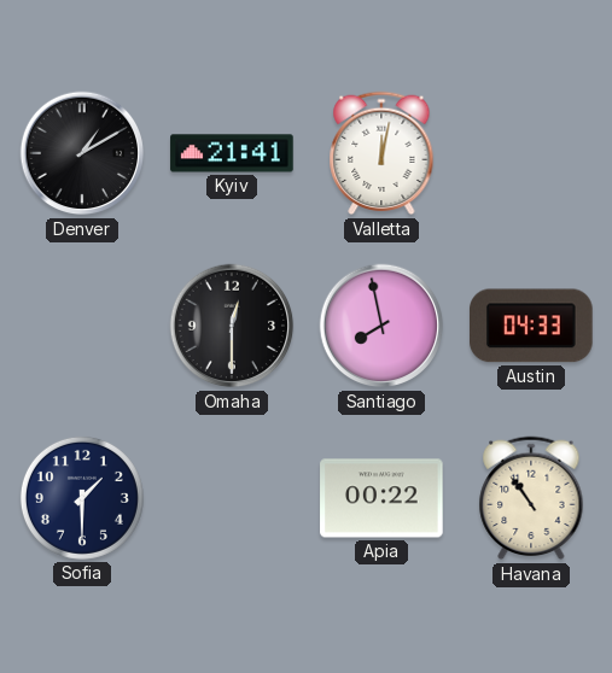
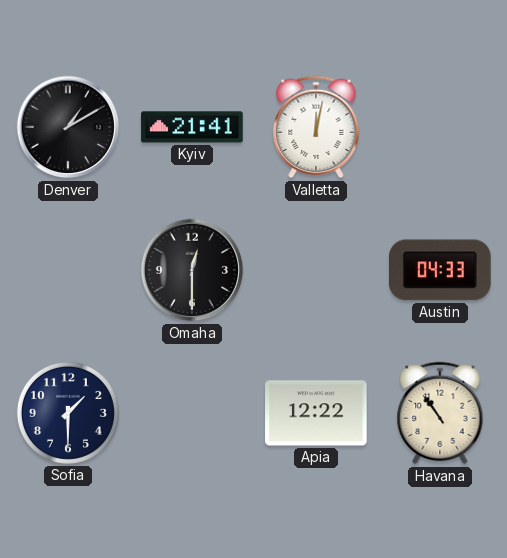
Santiago: 7:58 -> none
Apia: 00:22 -> 12:22
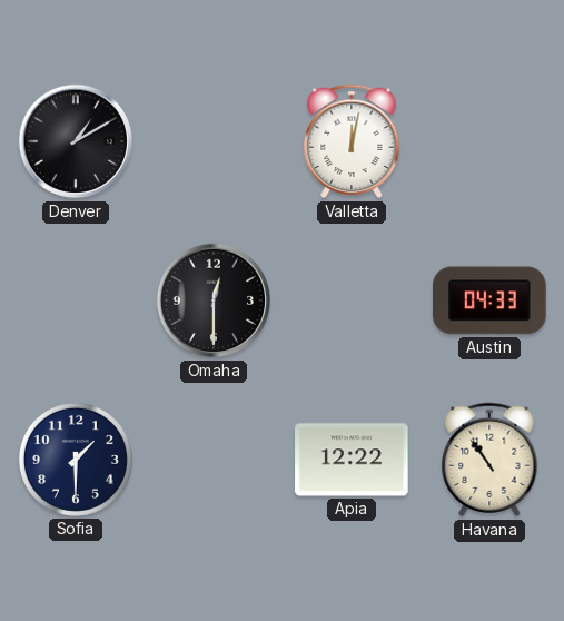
Kyiv: 21:41 -> none
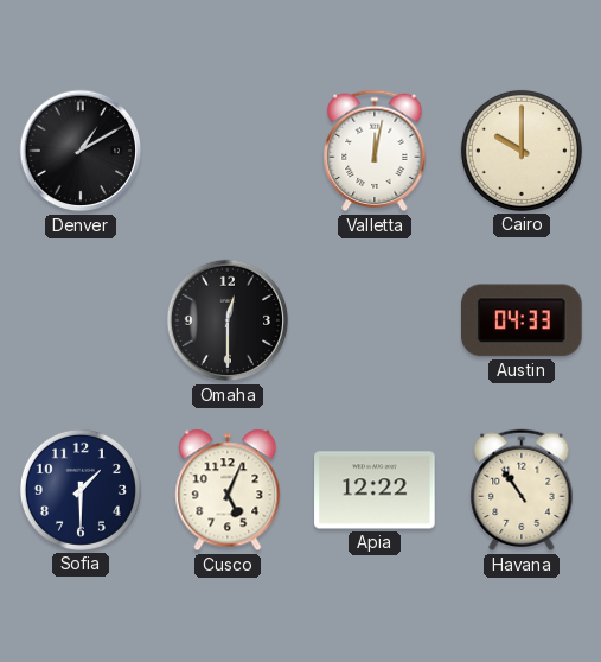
Cairo: none -> 10:00
Cusco: none -> 5:04
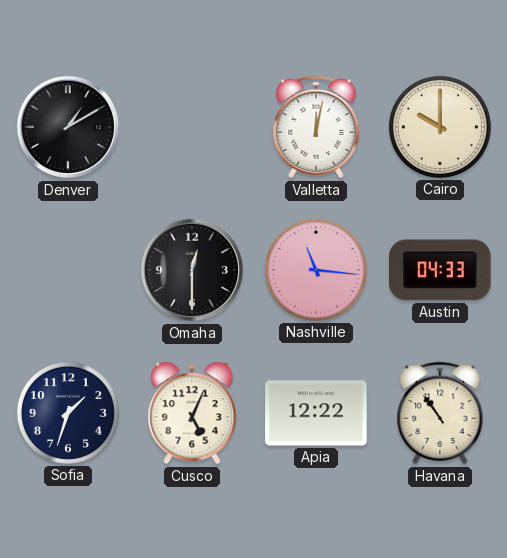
Nashville: none -> 11:16
Sofia: 1:30 -> 1:33
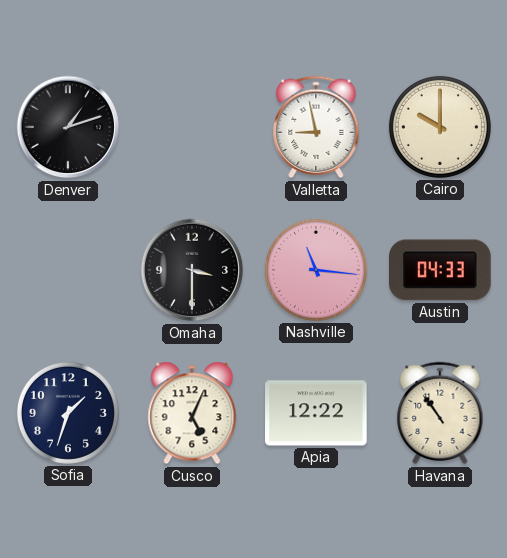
Denver: 1:10 -> 1:12
Valletta: 12:02 -> 8:58
Omaha: 12:30 -> 3:30
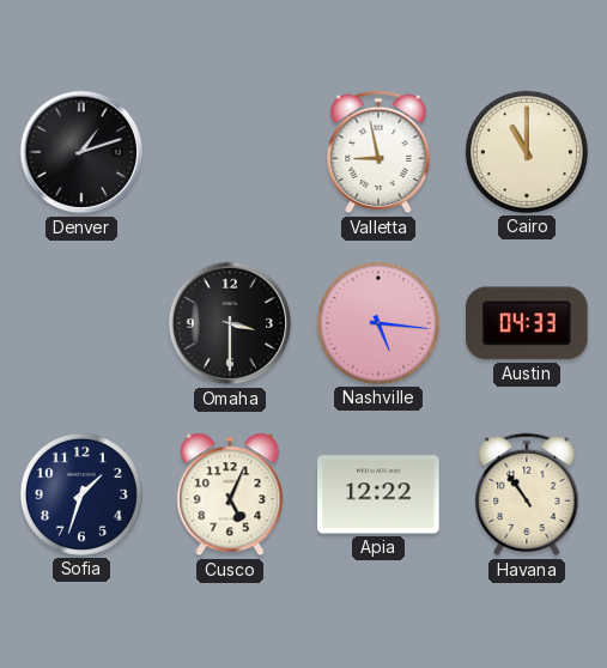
Cairo: 10:00 -> 11:00
Nashville: 11:16 -> 5:16
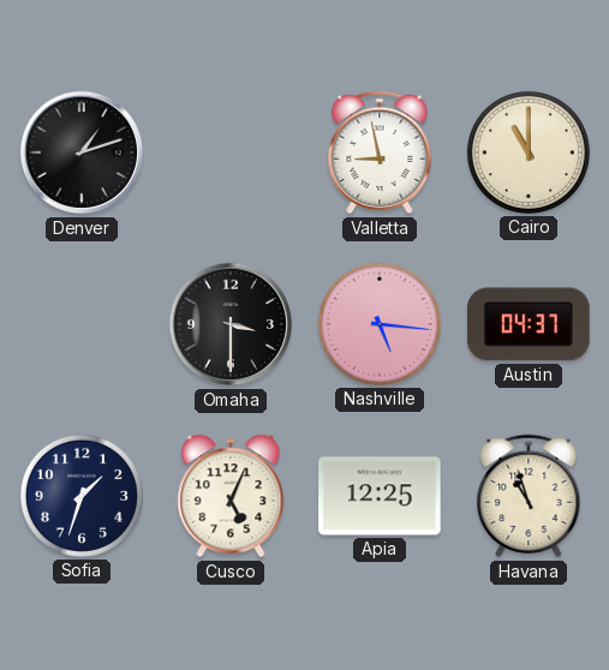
Austin: 04:33 -> 04:37
Apia: 12:22 -> 12:25
Havana: 10:54 -> 10:57
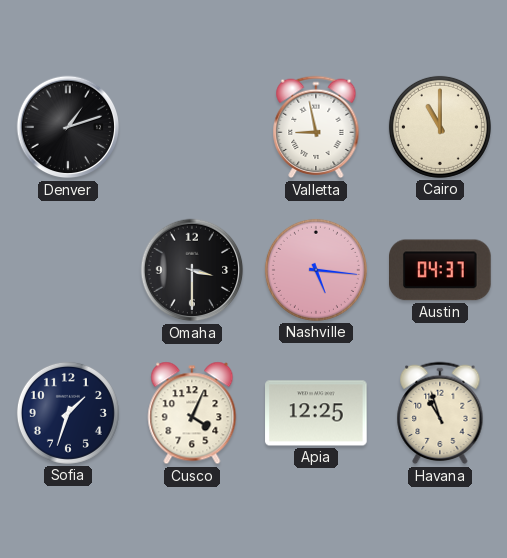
Cusco: 5:04 -> 4:04
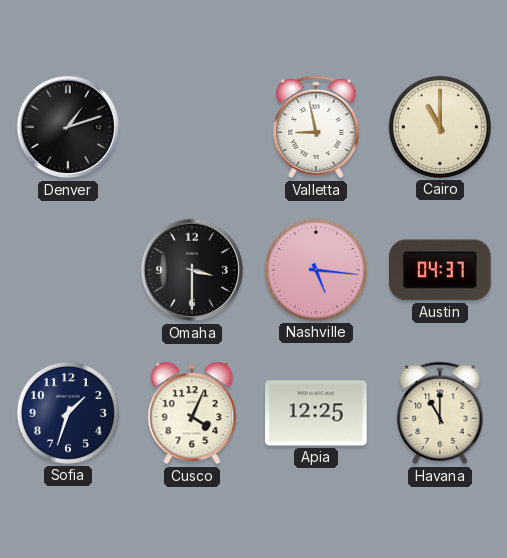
Havana: 10:57 -> 11:00
